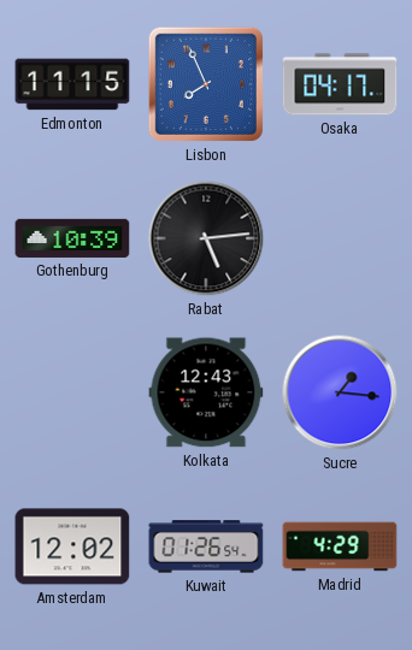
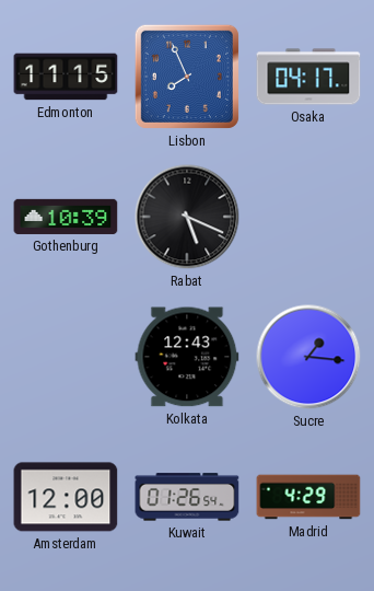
Rabat: 5:14 -> 5:19
Amsterdam: 12:02 -> 12:00
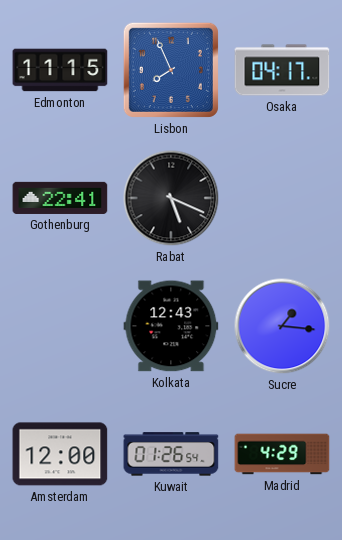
Gothenburg: 10:39 -> 22:41
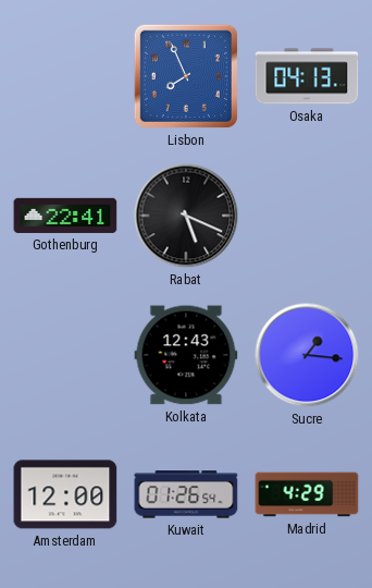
Edmonton: 11:15 -> none
Osaka: 04:17 -> 04:13
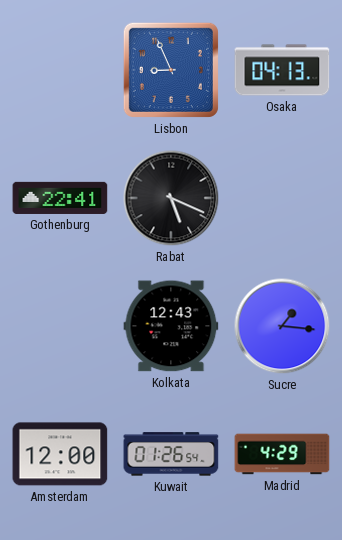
Lisbon: 7:56 -> 8:56
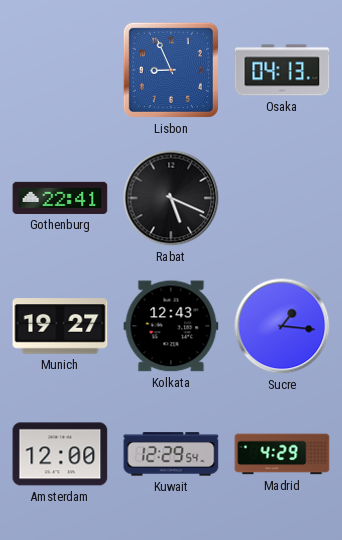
Munich: none -> 19:27
Kuwait: 01:26 -> 12:29
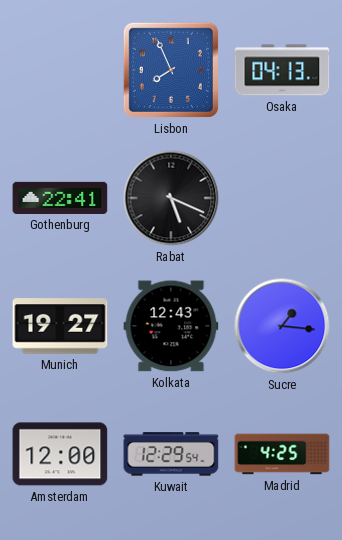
Lisbon: 8:56 -> 7:56
Madrid: 4:29 -> 4:25
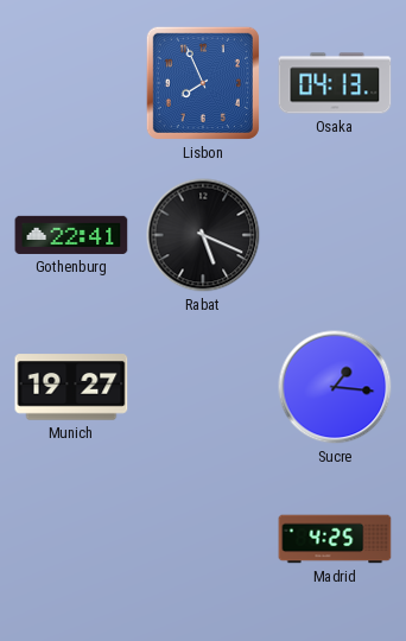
Kolkata: 12:43 -> none
Amsterdam: 12:00 -> none
Kuwait: 12:29 -> none
